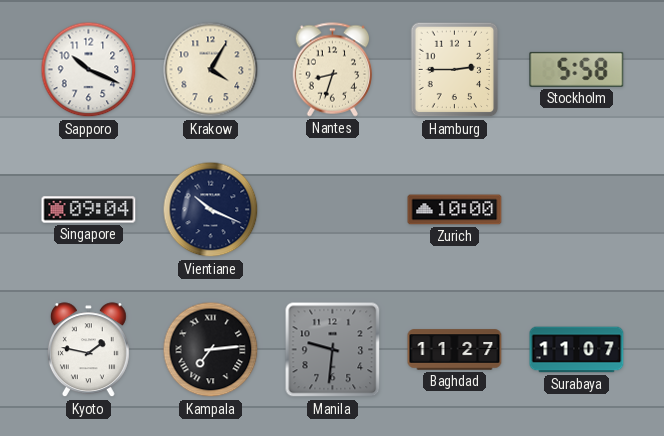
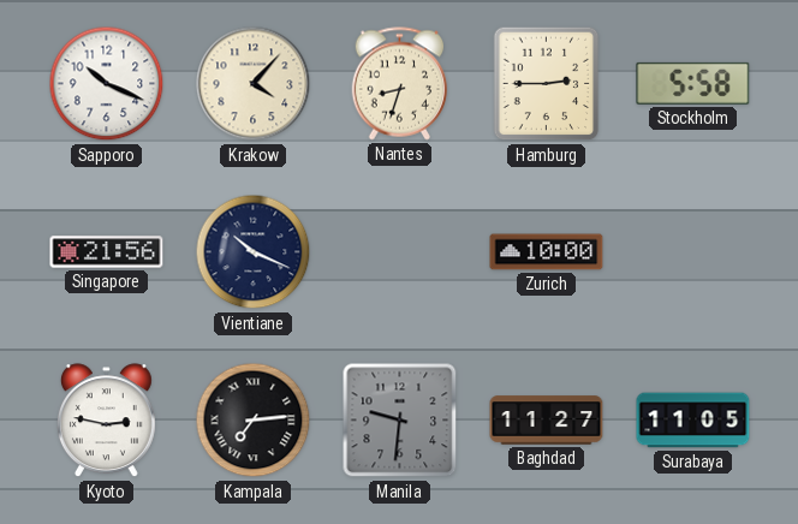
Krakow: 4:05 -> 4:07
Singapore: 09:04 -> 21:56
Kyoto: 1:47 -> 2:47
Surabaya: 11:07 -> 11:05
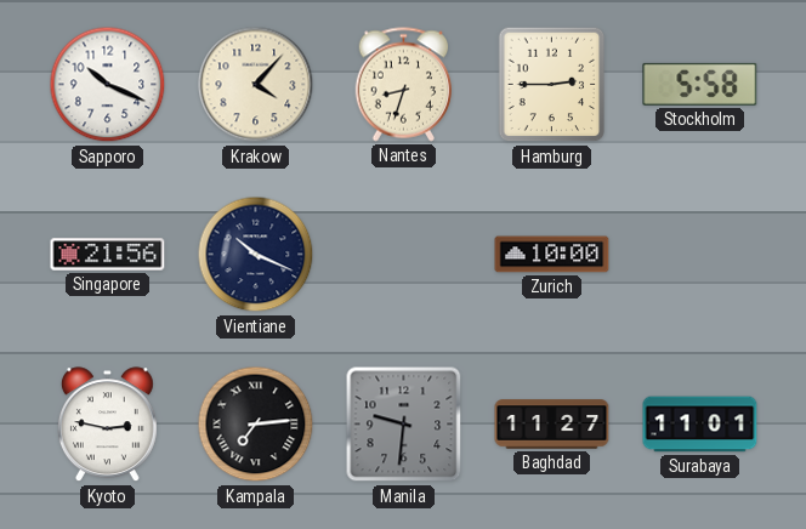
Surabaya: 11:05 -> 11:01
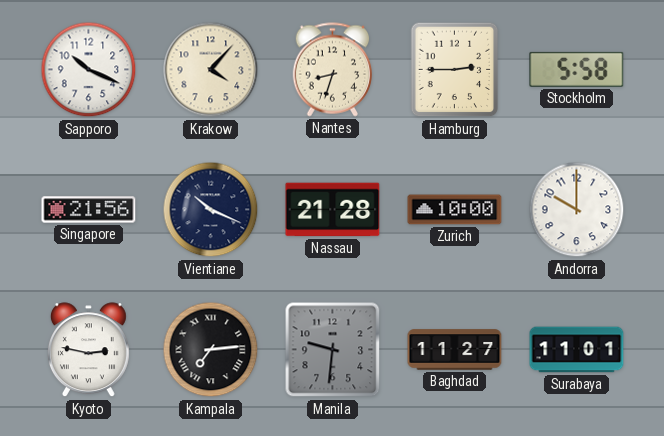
Nassau: none -> 21:28
Andorra: none -> 10:00
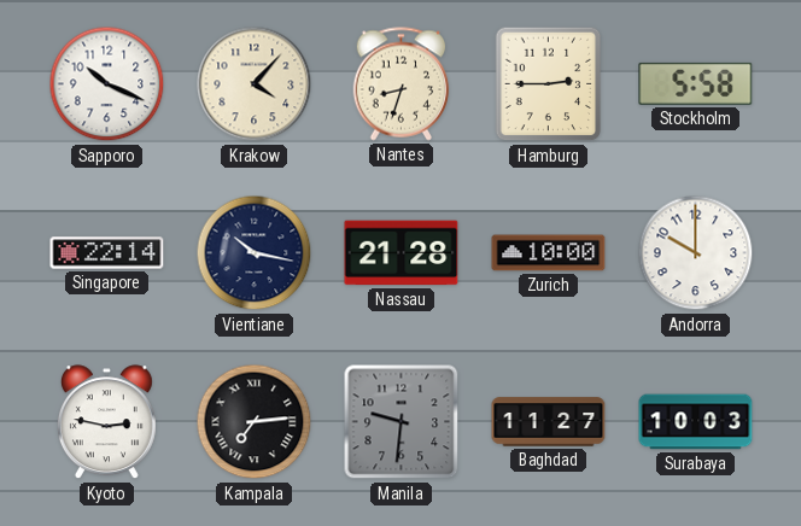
Singapore: 21:56 -> 22:14
Vientiane: 10:19 -> 10:17
Surabaya: 11:01 -> 10:03
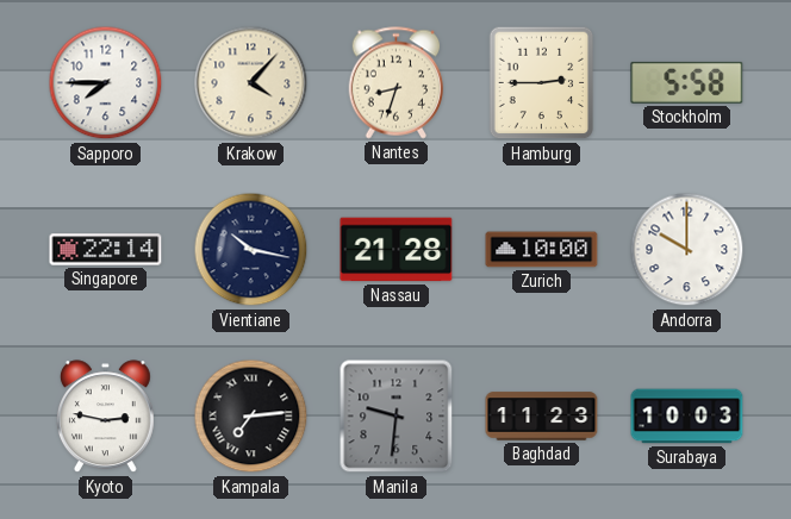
Sapporo: 10:19 -> 7:45
Baghdad: 11:27 -> 11:23
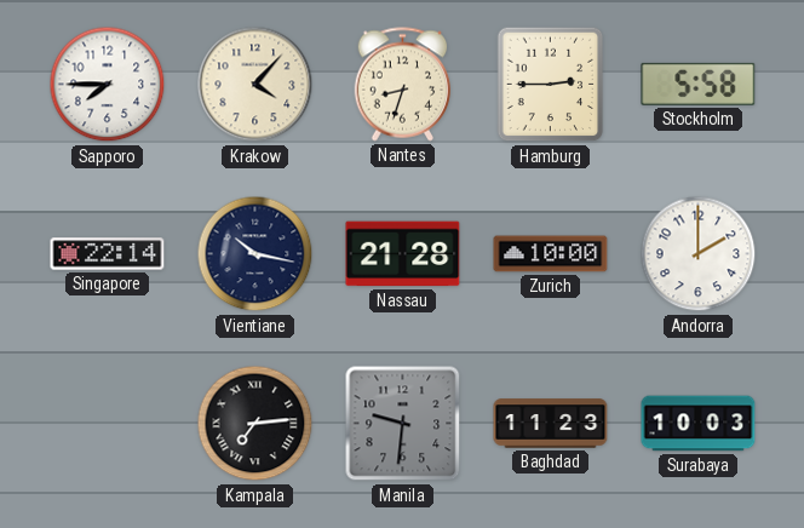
Andorra: 10:00 -> 2:00
Kyoto: 2:47 -> none
